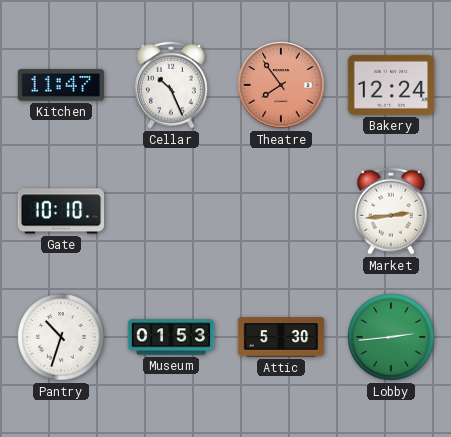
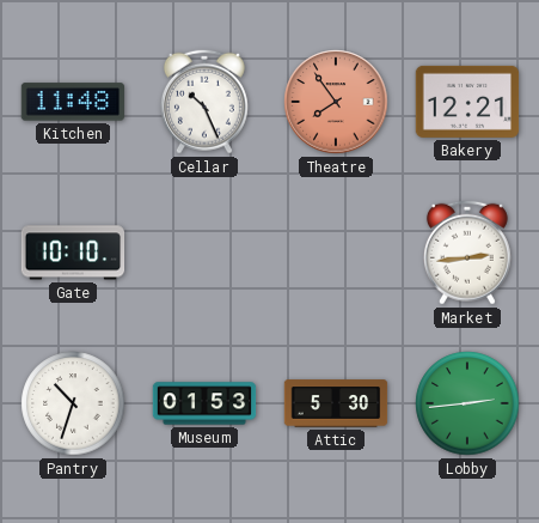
Kitchen: 11:47 -> 11:48
Bakery: 12:24 -> 12:21
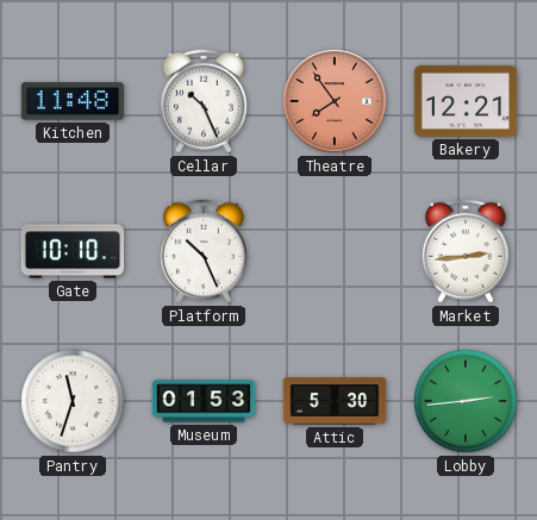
Platform: none -> 10:26
Pantry: 10:33 -> 11:33
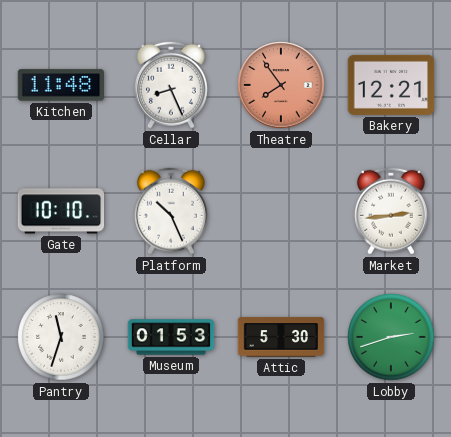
Cellar: 10:26 -> 8:26
Lobby: 2:44 -> 2:42
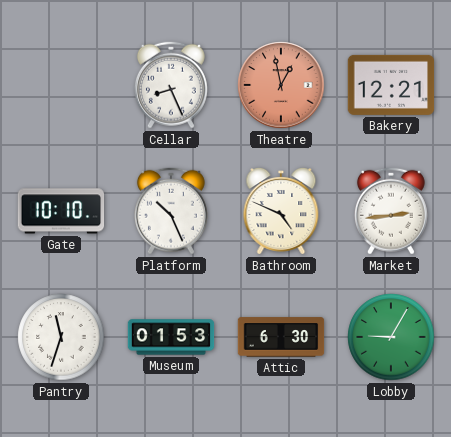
Kitchen: 11:48 -> none
Theatre: 7:54 -> 12:58
Bathroom: none -> 4:49
Attic: 5:30 -> 6:30
Lobby: 2:42 -> 9:05
